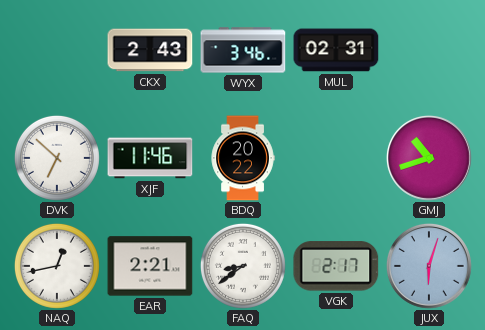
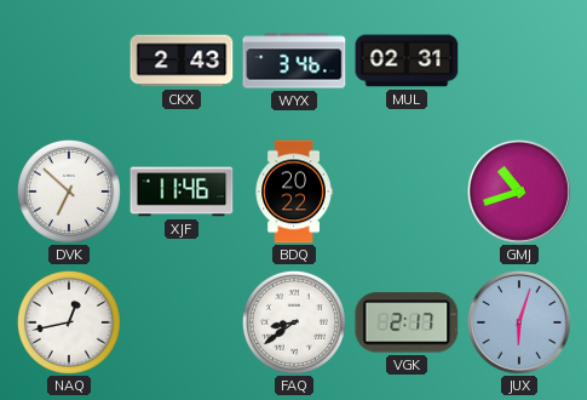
EAR: 2:21 -> none
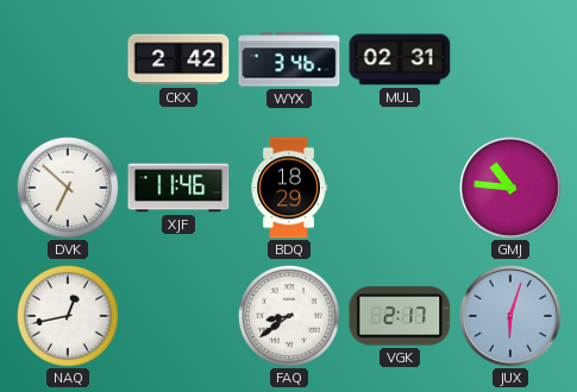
CKX: 2:43 -> 2:42
BDQ: 20:22 -> 18:29
GMJ: 10:42 -> 10:46
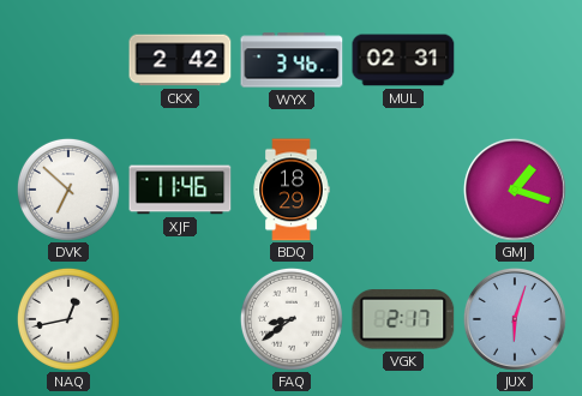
GMJ: 10:46 -> 1:18
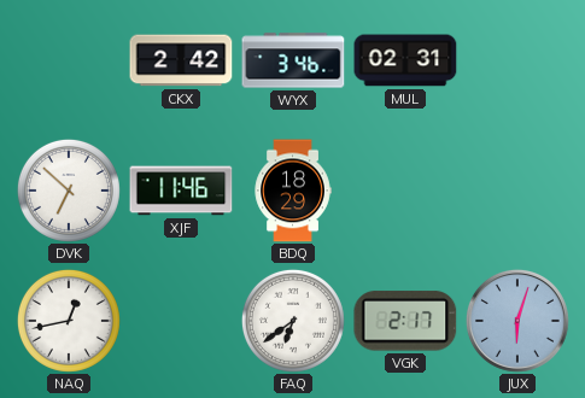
GMJ: 1:18 -> none
FAQ: 8:39 -> 6:39
